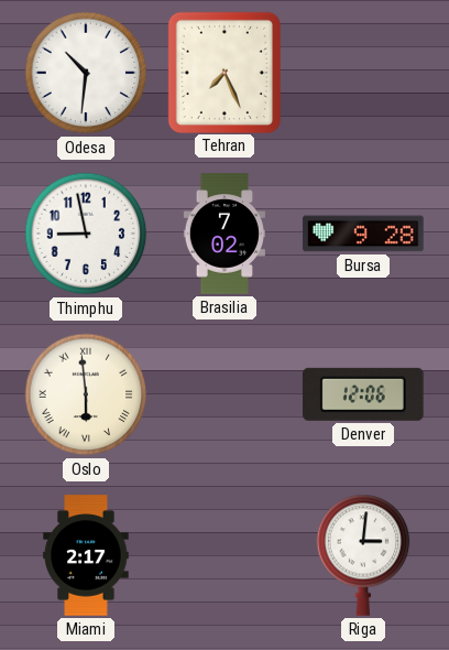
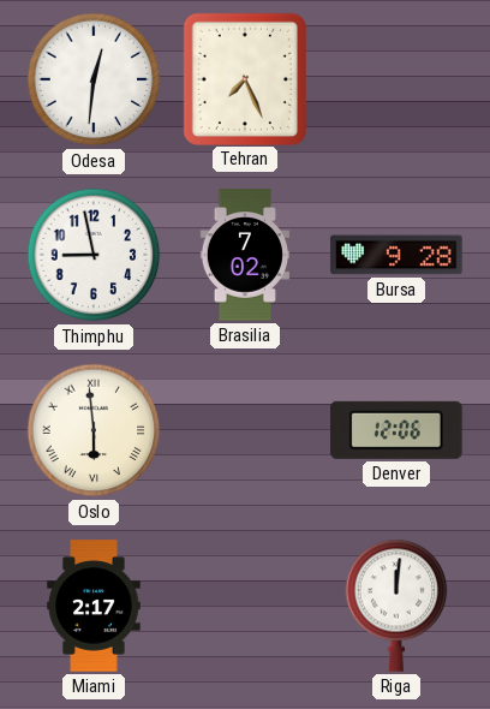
Odesa: 10:31 -> 12:31
Riga: 3:01 -> 12:01
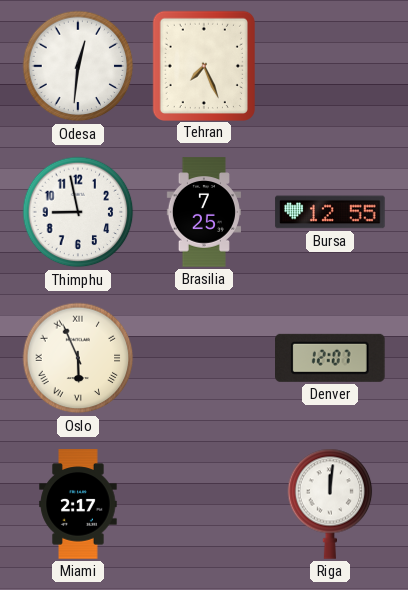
Brasilia: 7:02 -> 7:25
Bursa: 9:28 -> 12:55
Oslo: 5:59 -> 5:56
Denver: 12:06 -> 12:07
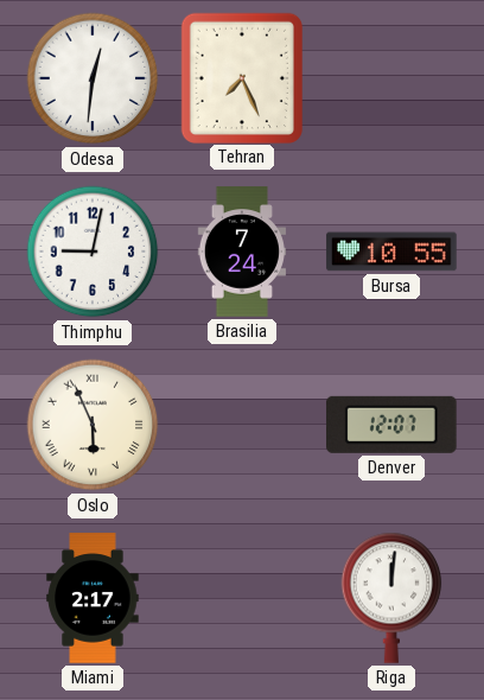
Thimphu: 8:58 -> 9:02
Brasilia: 7:25 -> 7:24
Bursa: 12:55 -> 10:55
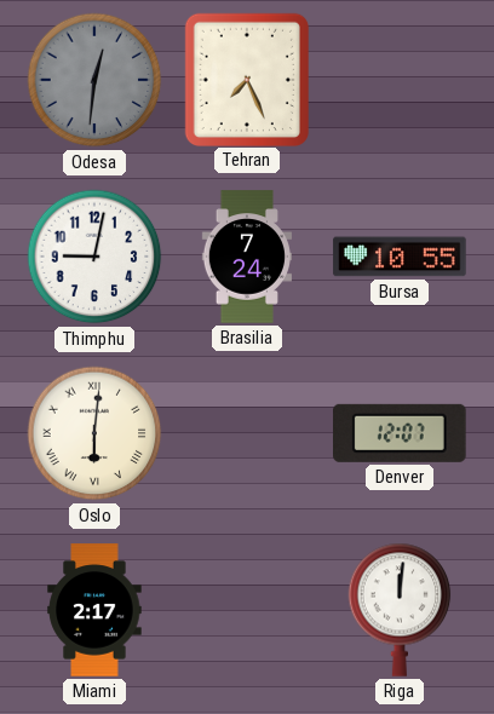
Odesa dial: white -> grey
Oslo: 5:56 -> 6:01
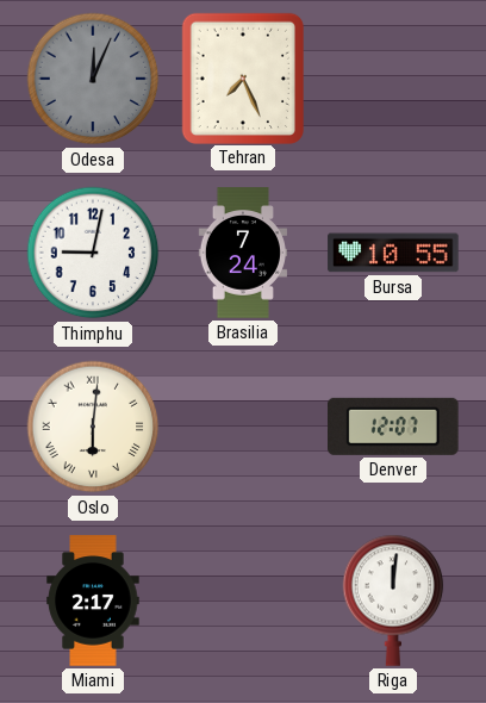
Odesa: 12:31 -> 12:04
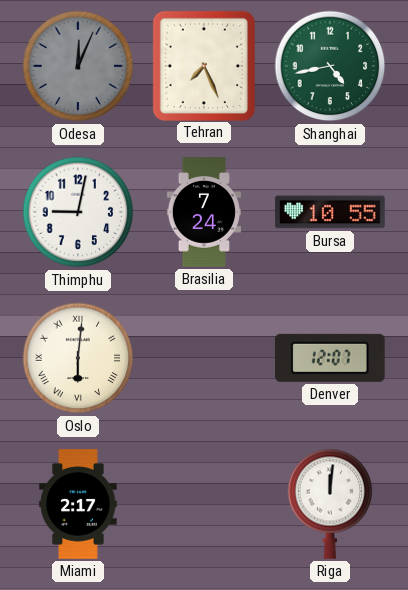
Shanghai: none -> 4:43
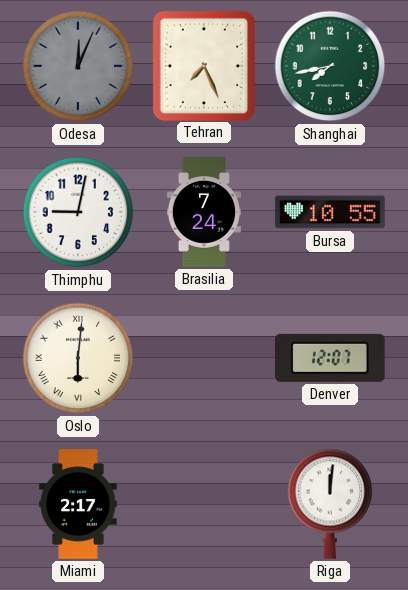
Shanghai: 4:43 -> 7:43
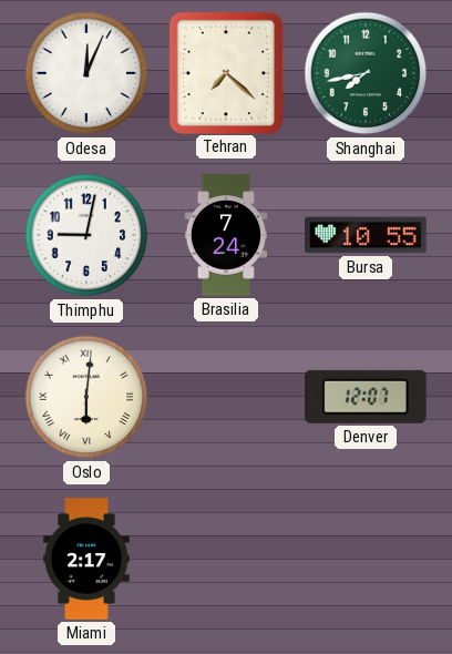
Odesa dial: grey -> white
Tehran: 7:26 -> 7:22
Riga: 12:01 -> none
